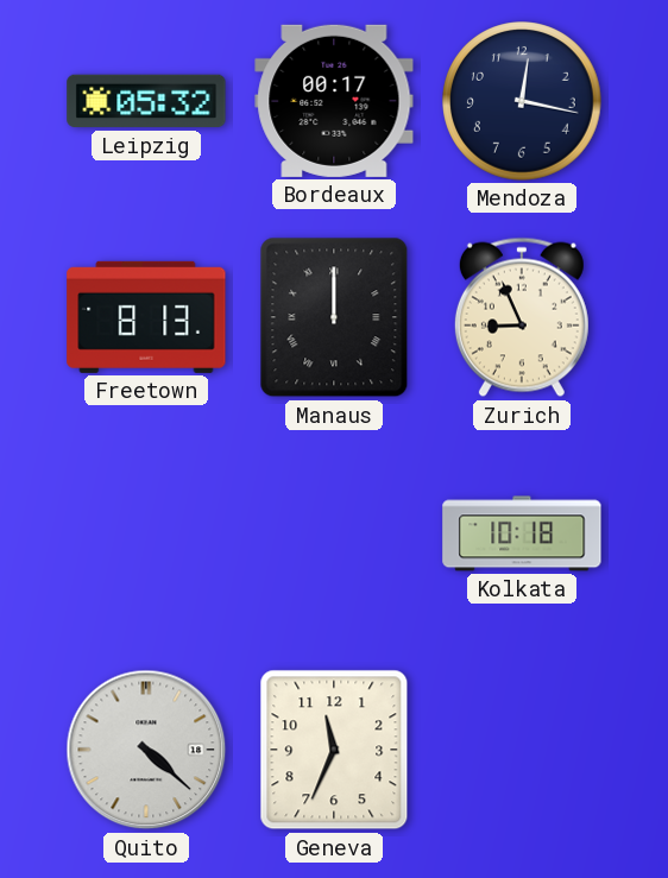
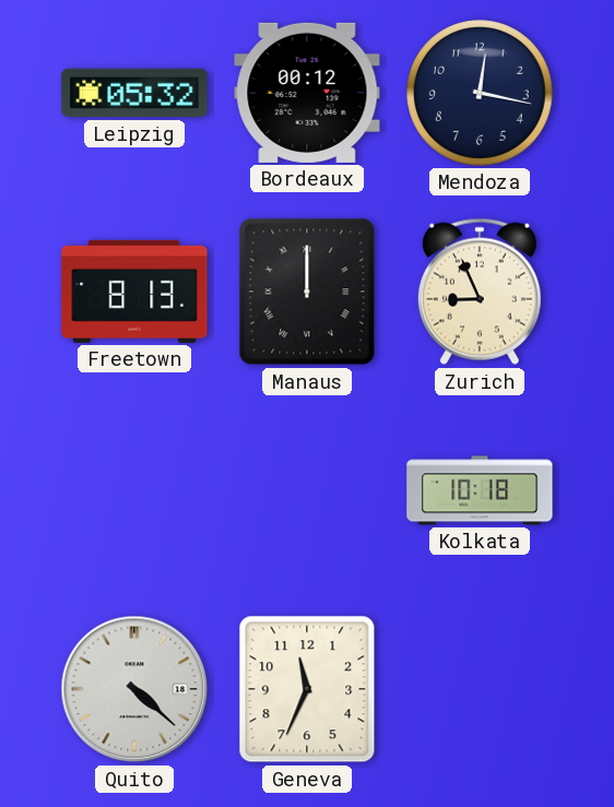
Bordeaux: 00:17 -> 00:12
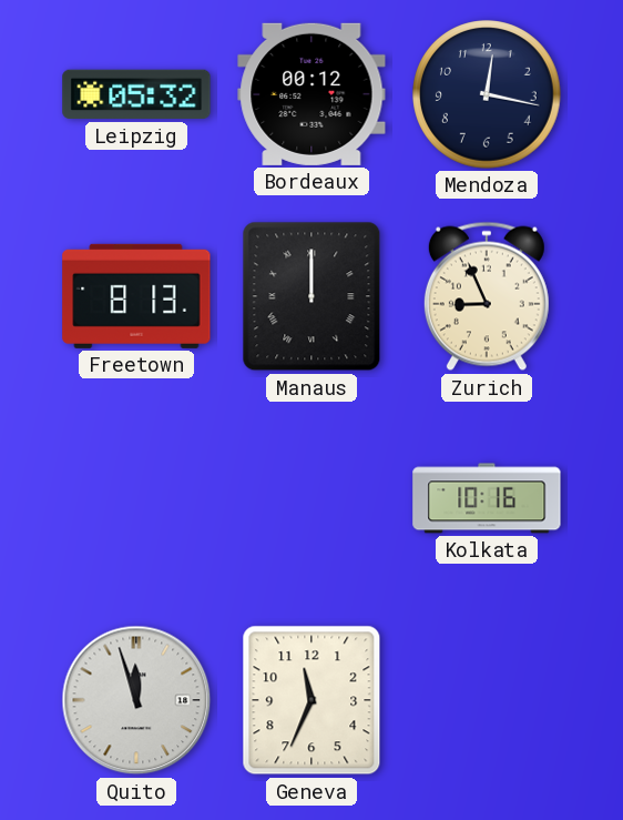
Kolkata: 10:18 -> 10:16
Quito: 4:22 -> 11:57
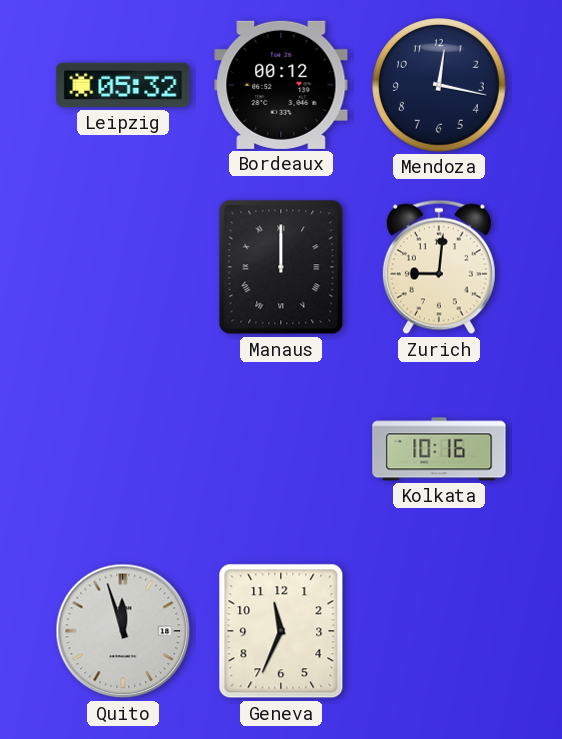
Freetown: 8:13 -> none
Zurich: 8:56 -> 9:01
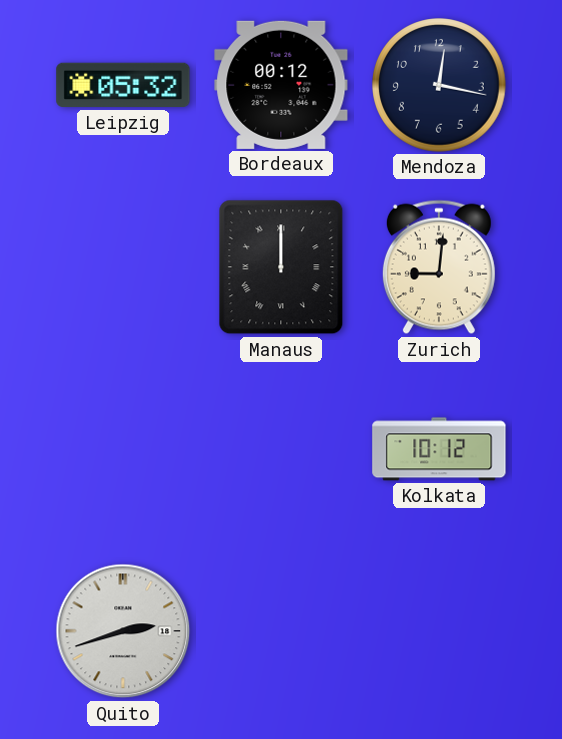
Kolkata: 10:16 -> 10:12
Quito: 11:57 -> 2:42
Geneva: 11:34 -> none
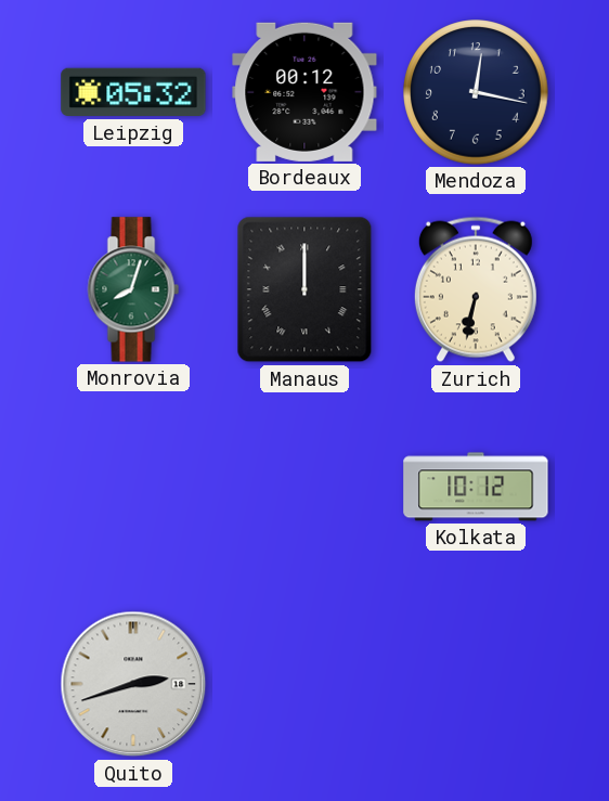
Monrovia: none -> 8:03
Zurich: 9:01 -> 6:32
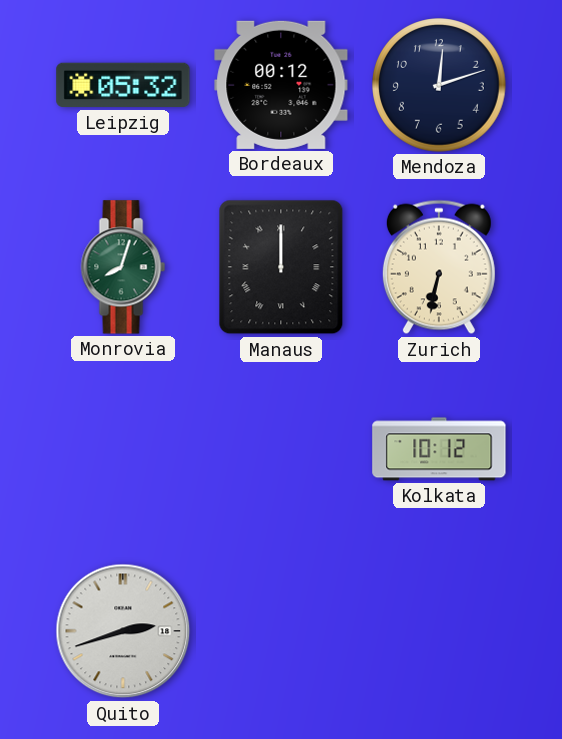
Mendoza: 12:17 -> 12:12
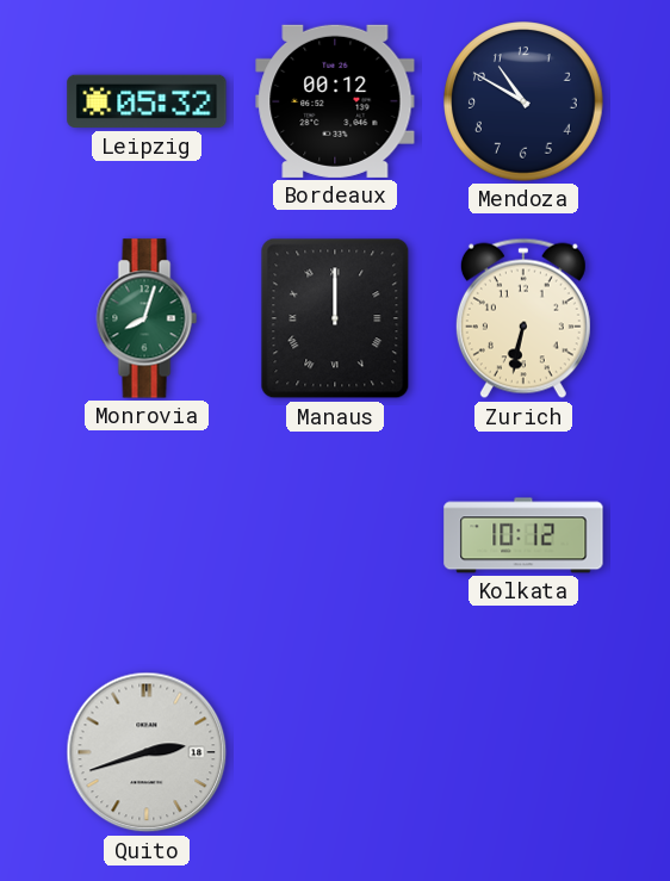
Mendoza: 12:12 -> 10:50
